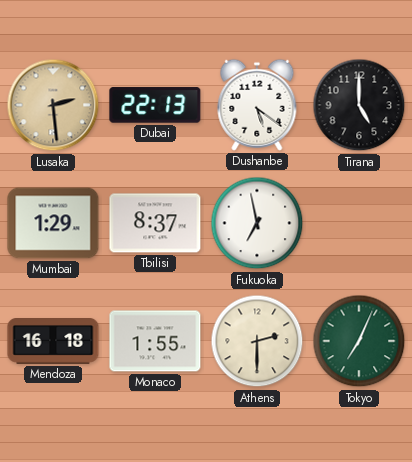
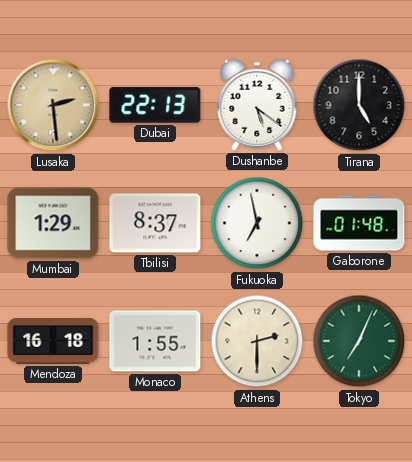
Gaborone: none -> 01:48
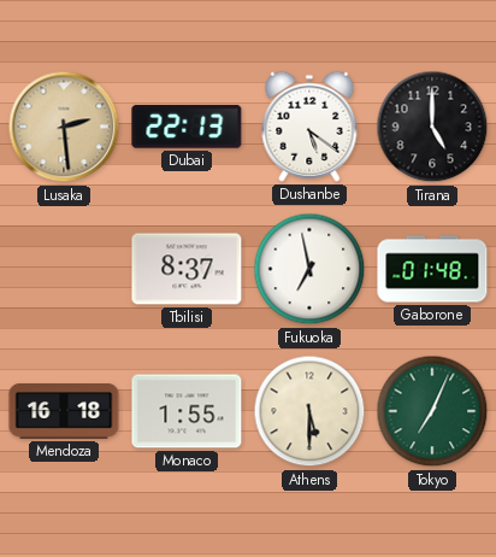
Mumbai: 1:29 -> none
Athens: 2:30 -> 5:30
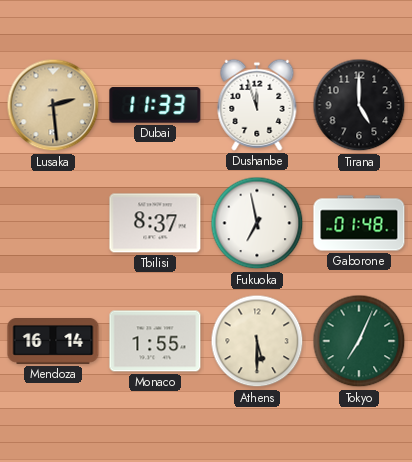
Dubai: 22:13 -> 11:33
Dushanbe: 5:21 -> 11:57
Mendoza: 16:18 -> 16:14
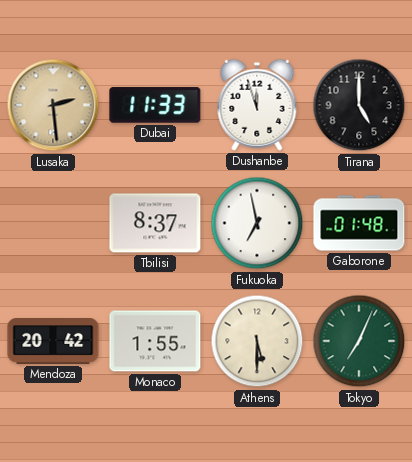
Mendoza: 16:14 -> 20:42
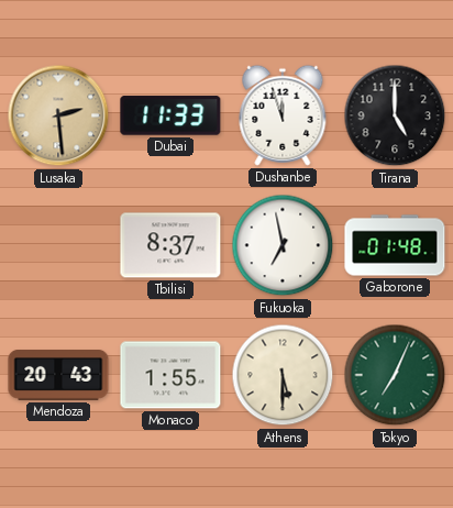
Mendoza: 20:42 -> 20:43
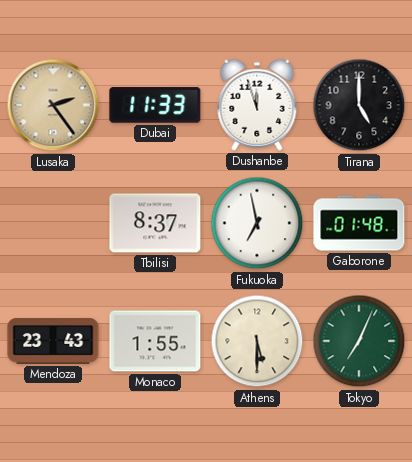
Lusaka: 2:29 -> 2:24
Mendoza: 20:43 -> 23:43
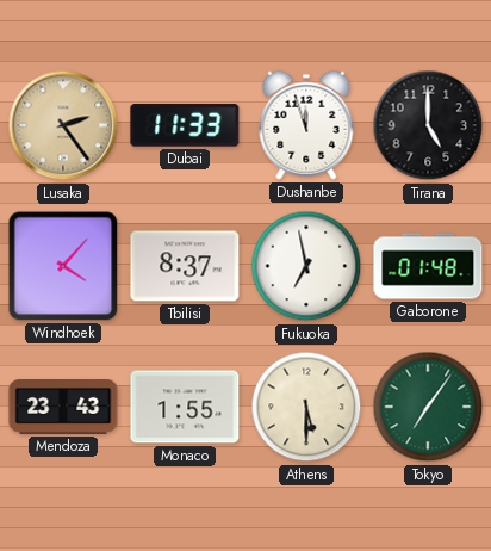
Windhoek: none -> 4:07
Tokyo: 7:04 -> 7:06
